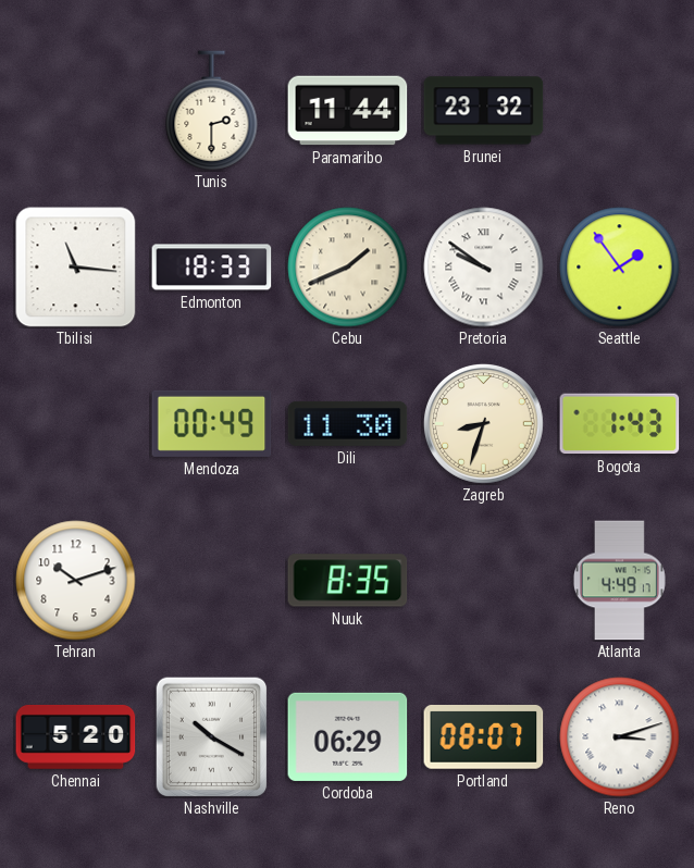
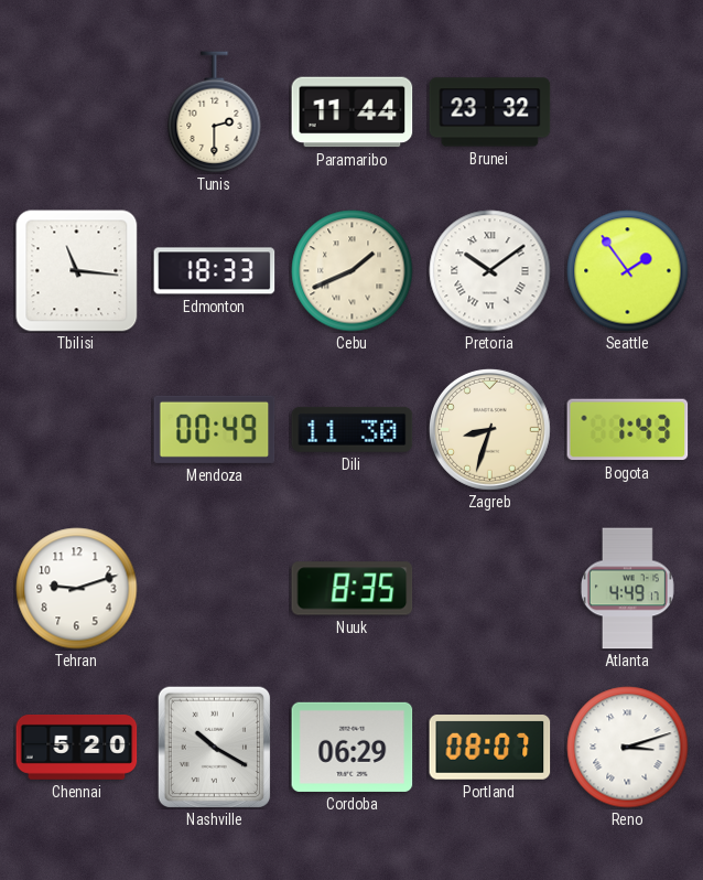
Pretoria: 9:51 -> 10:09
Tehran: 10:12 -> 9:12
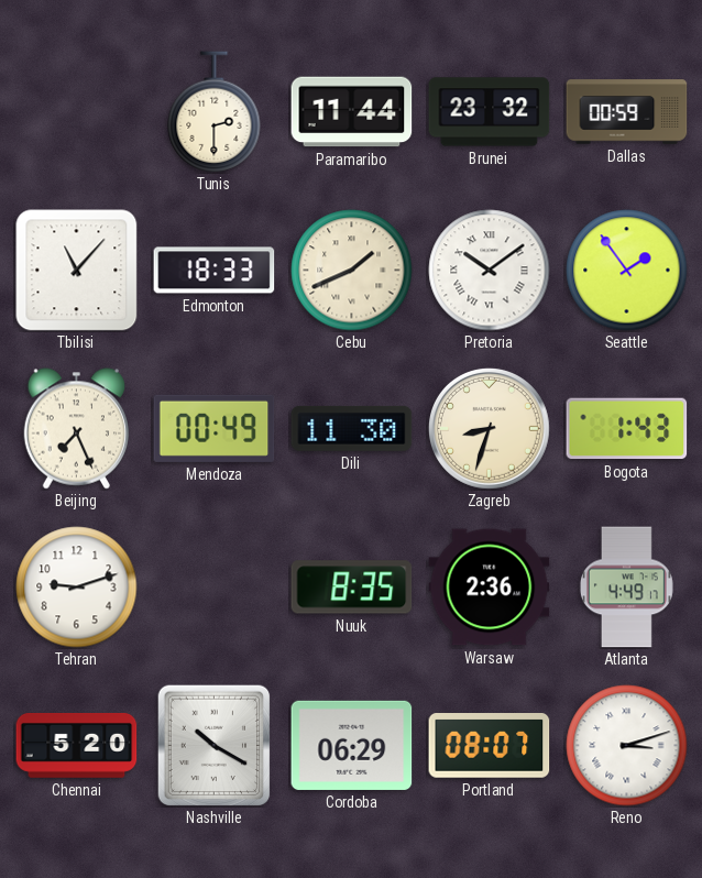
Dallas: none -> 00:59
Tbilisi: 11:16 -> 11:07
Beijing: none -> 7:26
Warsaw: none -> 2:36
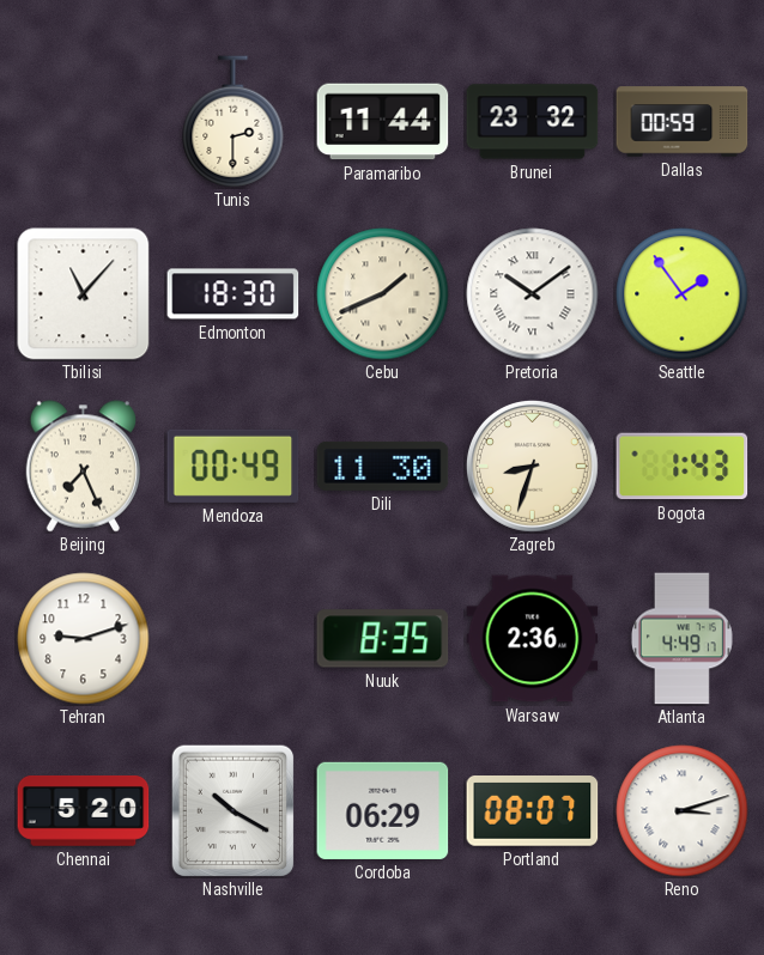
Edmonton: 18:33 -> 18:30
